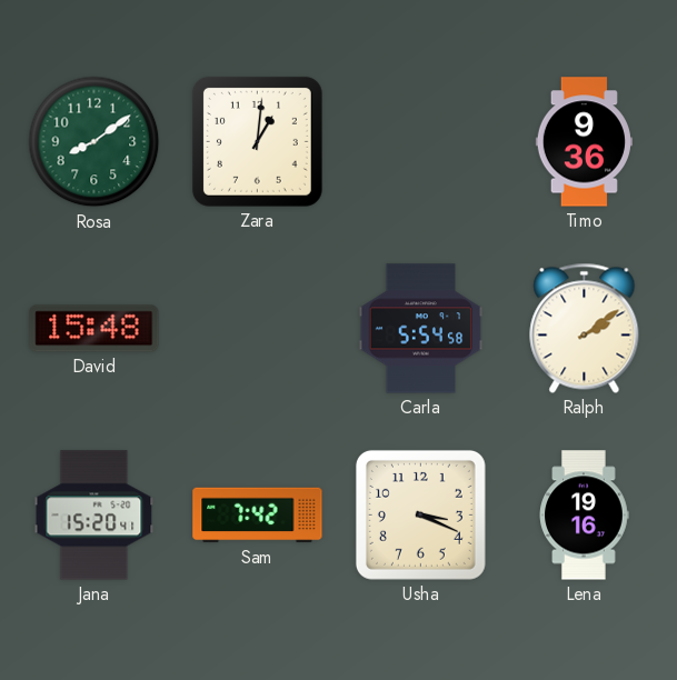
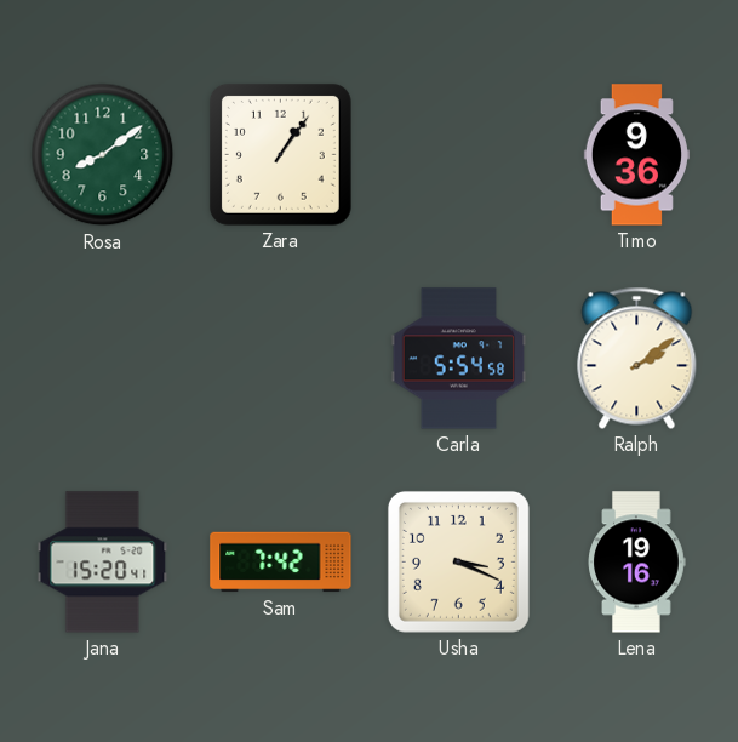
Zara: 1:01 -> 1:06
David: 15:48 -> none
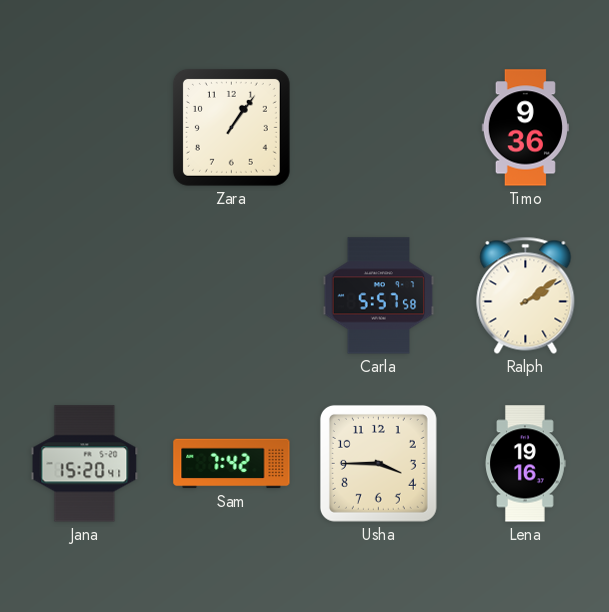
Rosa: 8:09 -> none
Carla: 5:54 -> 5:57
Usha: 3:19 -> 3:45
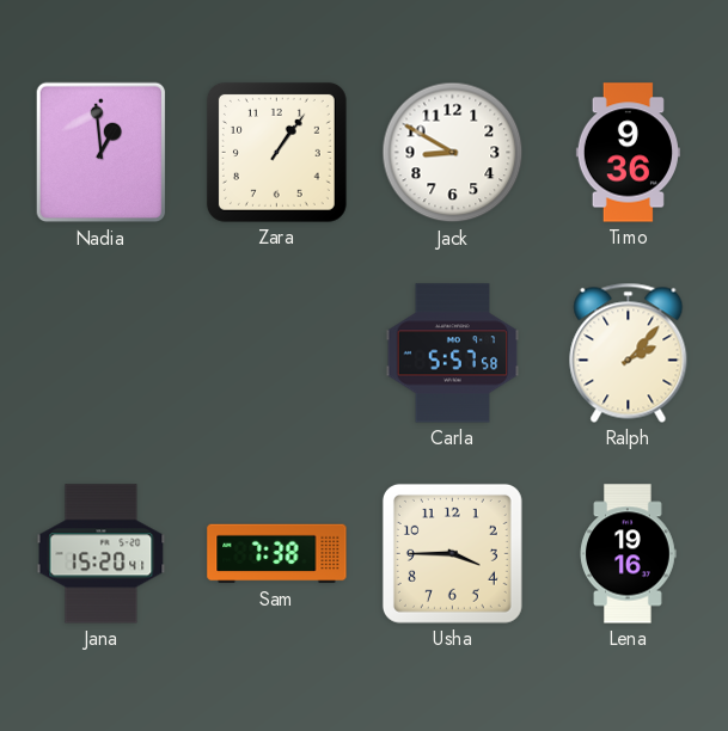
Nadia: none -> 12:59
Jack: none -> 8:50
Ralph: 2:09 -> 2:07
Sam: 7:42 -> 7:38
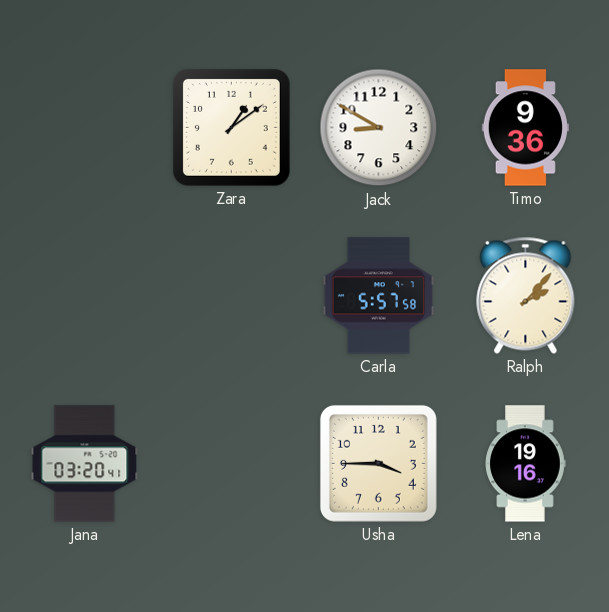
Nadia: 12:59 -> none
Zara: 1:06 -> 1:09
Jana: 15:20 -> 03:20
Sam: 7:38 -> none
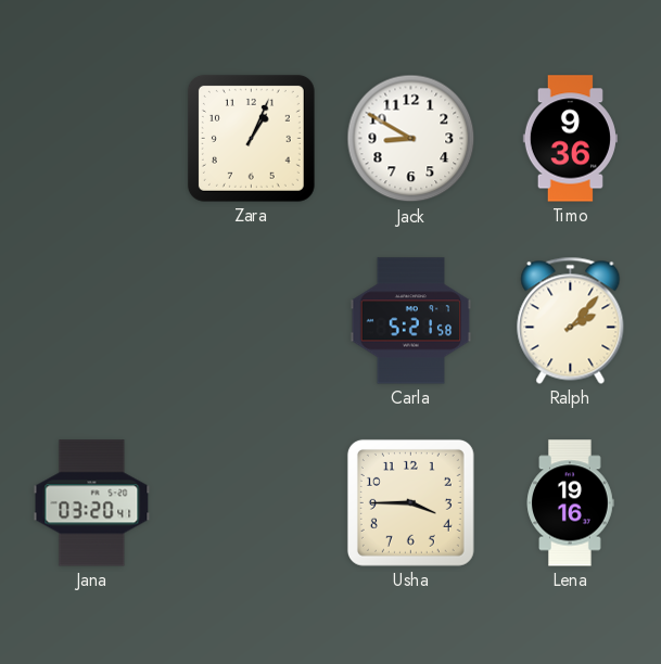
Zara: 1:09 -> 1:04
Carla: 5:57 -> 5:21
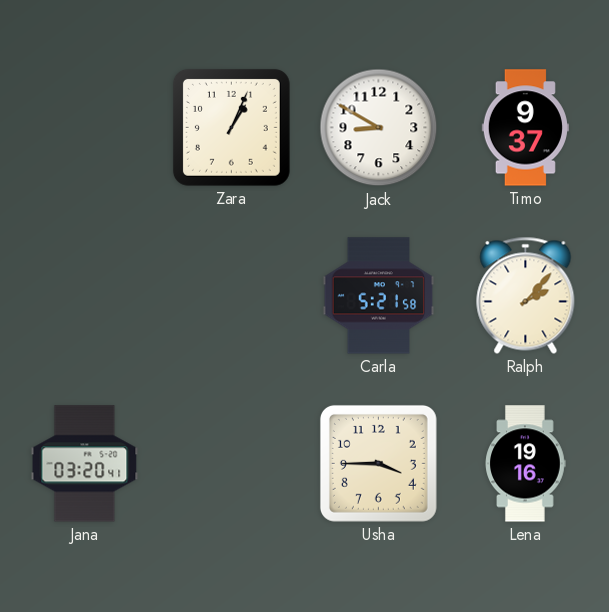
Timo: 9:36 -> 9:37
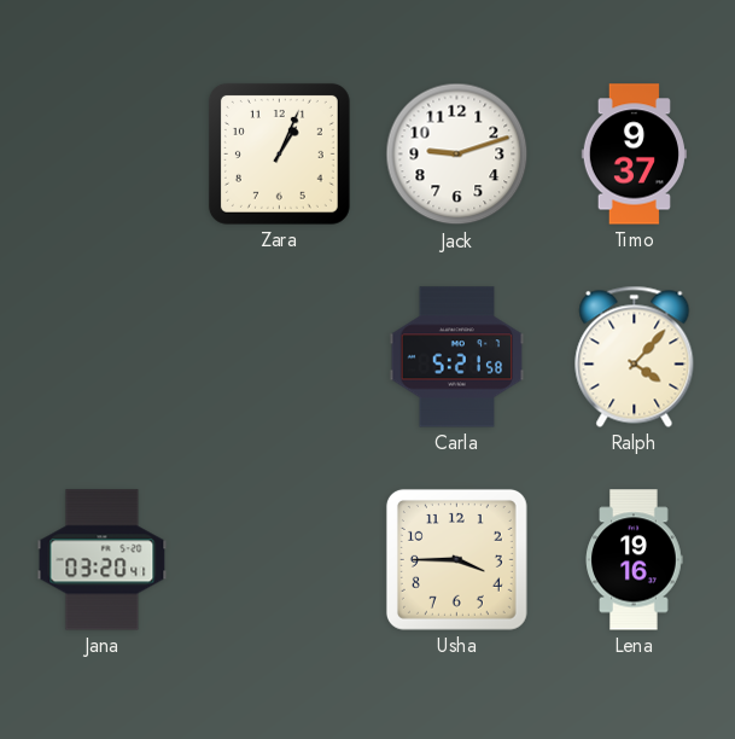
Jack: 8:50 -> 9:12
Ralph: 2:07 -> 4:07
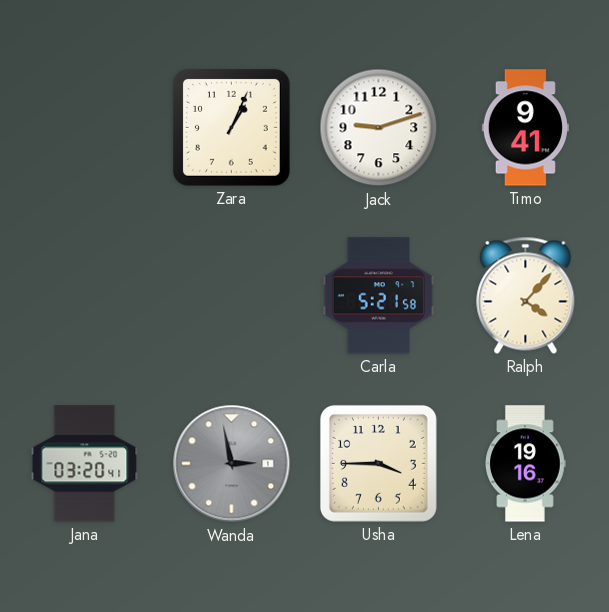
Timo: 9:37 -> 9:41
Wanda: none -> 2:58
